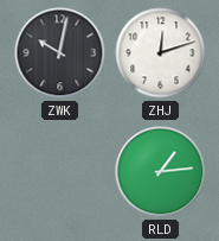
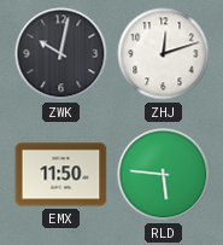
EMX: none -> 11:50
RLD: 1:14 -> 5:46
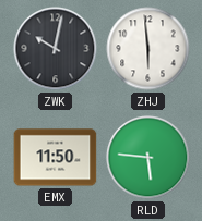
ZHJ: 12:12 -> 5:59
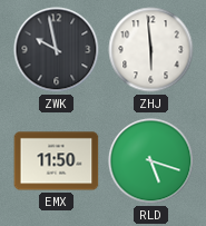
ZWK: 10:02 -> 9:58
RLD: 5:46 -> 5:18
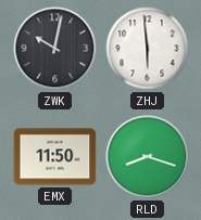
ZWK: 9:58 -> 10:02
RLD: 5:18 -> 8:18
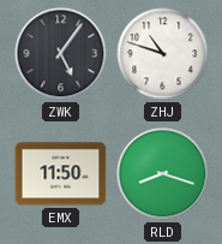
ZWK: 10:02 -> 5:06
ZHJ: 5:59 -> 10:48
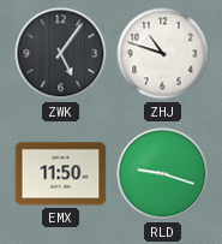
RLD: 8:18 -> 9:18
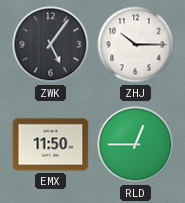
ZHJ: 10:48 -> 10:15
RLD: 9:18 -> 12:45
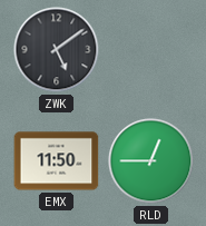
ZWK: 5:06 -> 5:09
ZHJ: 10:15 -> none
